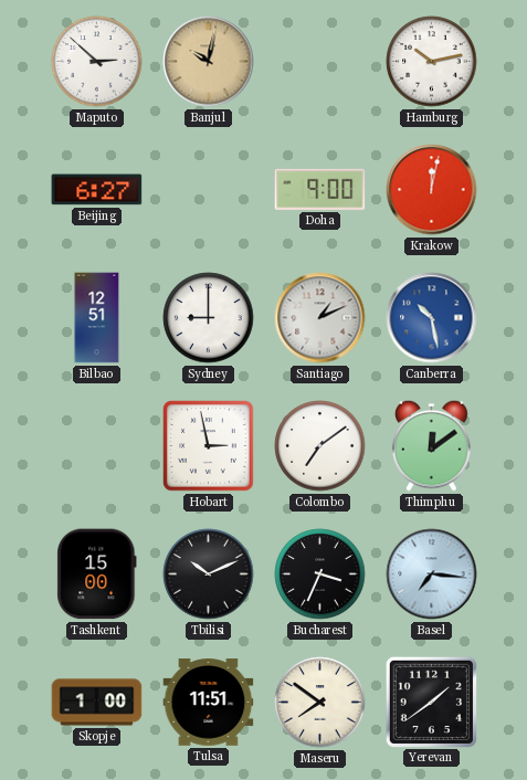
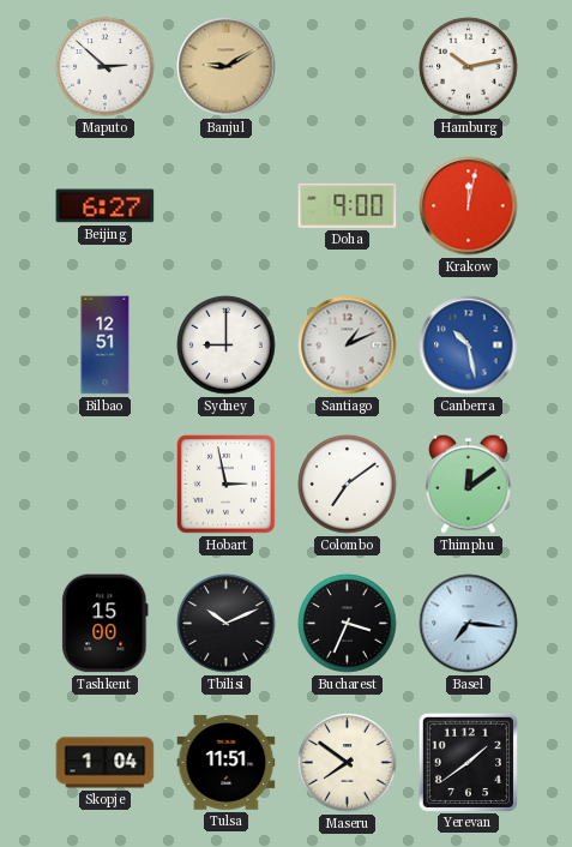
Banjul: 10:02 -> 9:10
Skopje: 1:00 -> 1:04
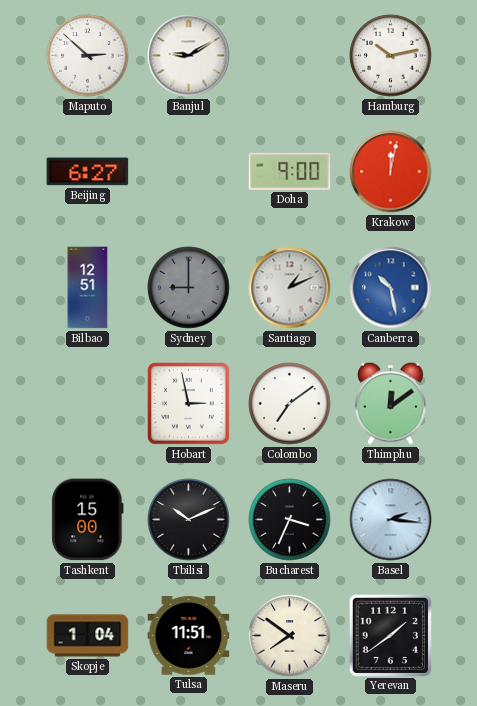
Banjul dial: champagne -> white
Sydney dial: white -> grey
Basel: 7:16 -> 2:16
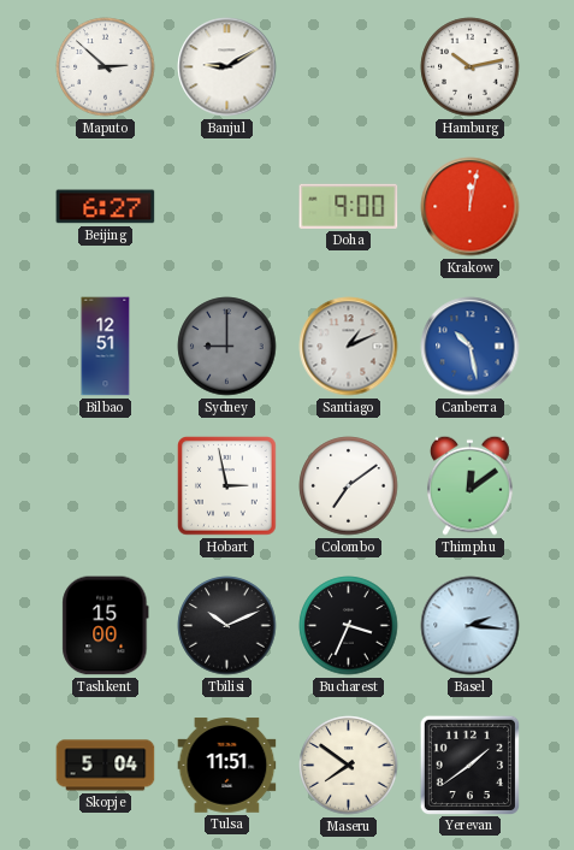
Skopje: 1:04 -> 5:04
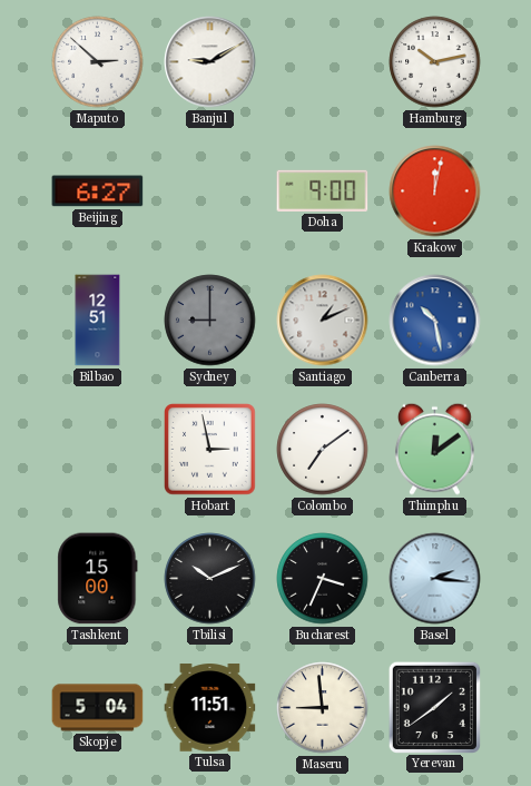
Maseru: 7:51 -> 8:59
